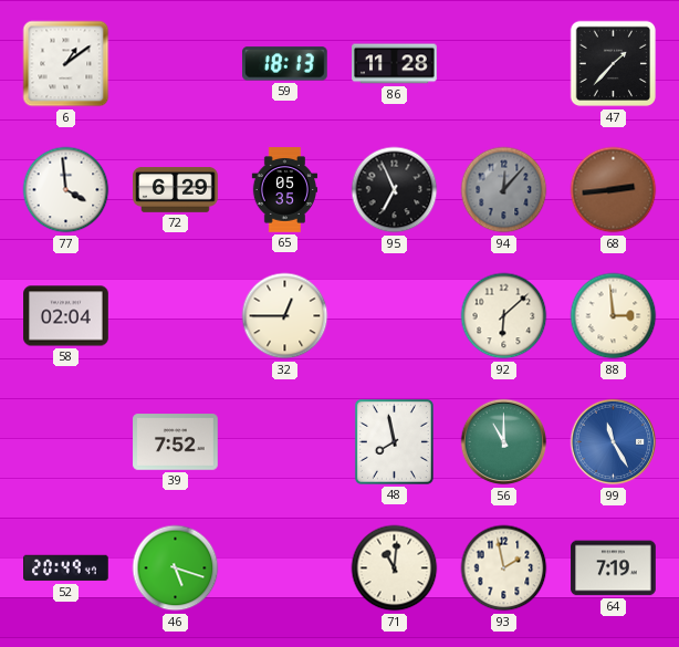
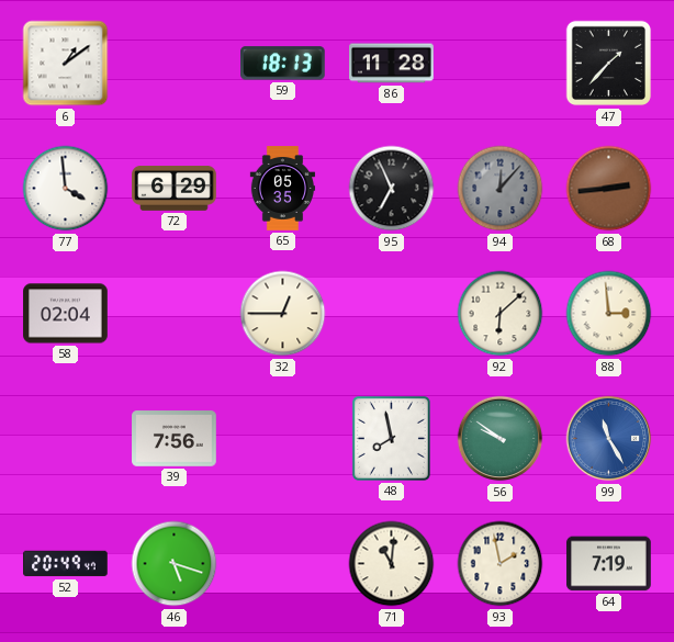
39: 7:52 -> 7:56
56: 11:00 -> 9:51
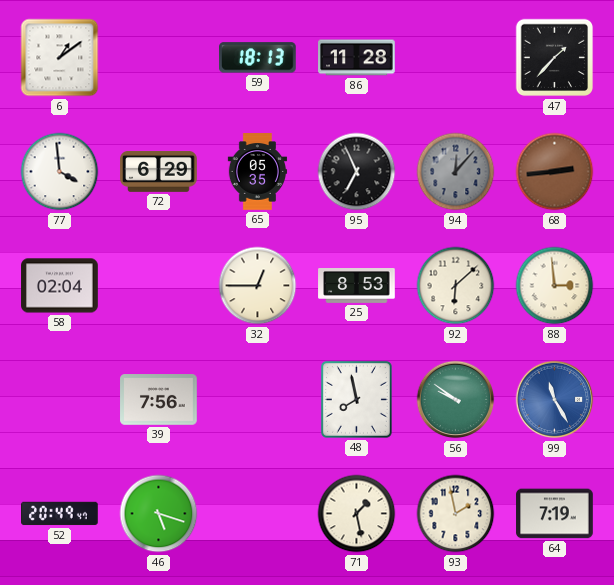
25: none -> 8:53
71: 11:01 -> 1:28
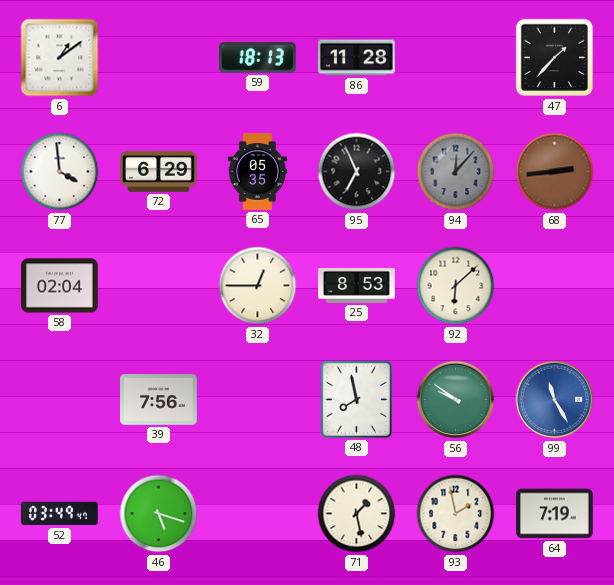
88: 2:59 -> none
52: 20:49 -> 03:49
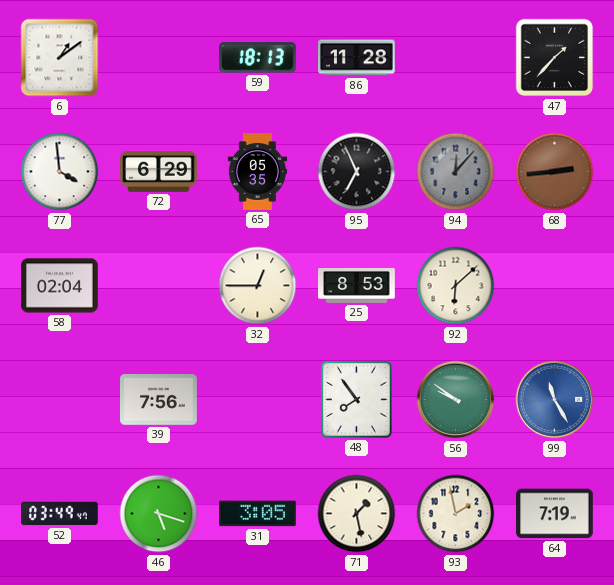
48: 7:58 -> 7:54
31: none -> 3:05
